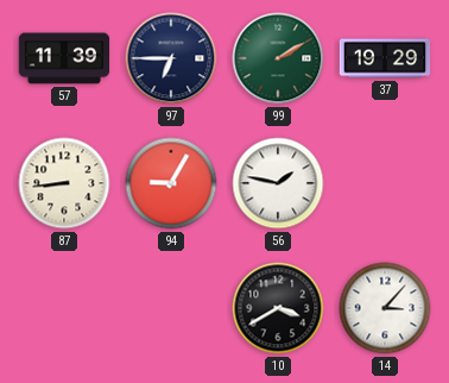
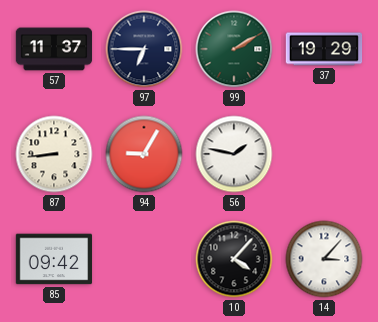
57: 11:39 -> 11:37
85: none -> 09:42
10: 3:40 -> 4:07
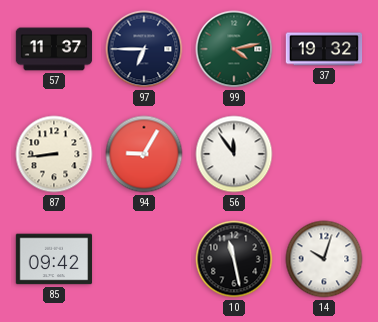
99: 2:10 -> 4:13
37: 19:29 -> 19:32
56: 1:47 -> 11:54
10: 4:07 -> 11:28
14: 3:07 -> 10:03
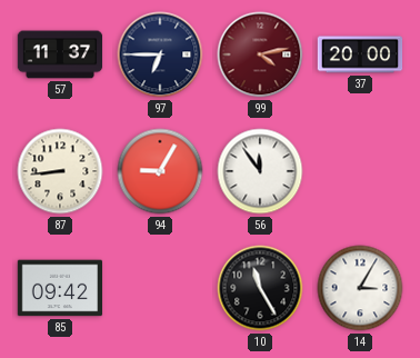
99 dial: green -> burgundy
37: 19:32 -> 20:00
10: 11:28 -> 11:25
14: 10:03 -> 3:05
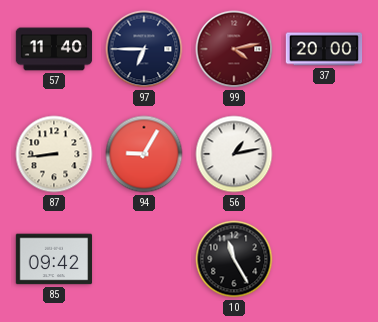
57: 11:37 -> 11:40
56: 11:54 -> 1:13
14: 3:05 -> none
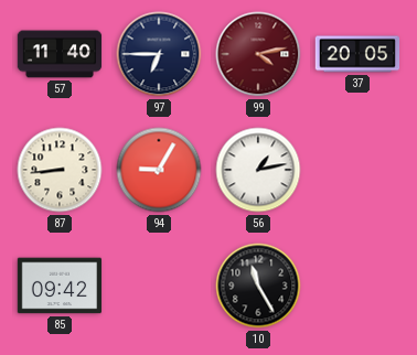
37: 20:00 -> 20:05
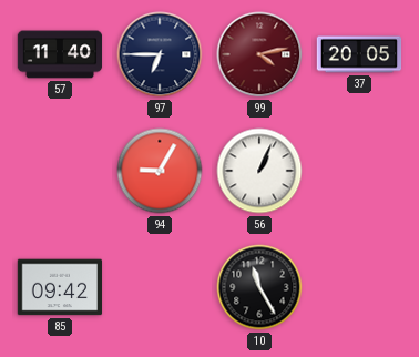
87: 8:44 -> none
56: 1:13 -> 1:04
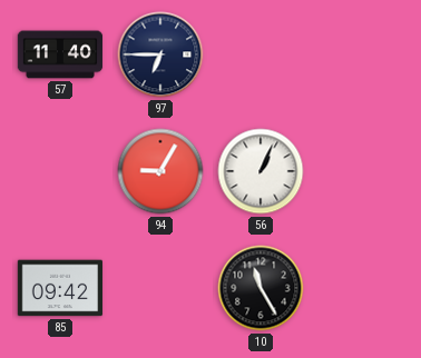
99: 4:13 -> none
37: 20:05 -> none
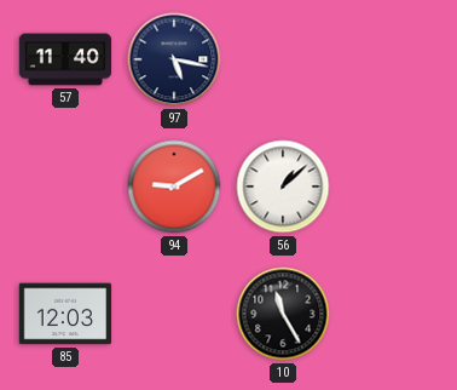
97: 6:45 -> 5:17
94: 9:05 -> 9:10
56: 1:04 -> 1:08
85: 09:42 -> 12:03
